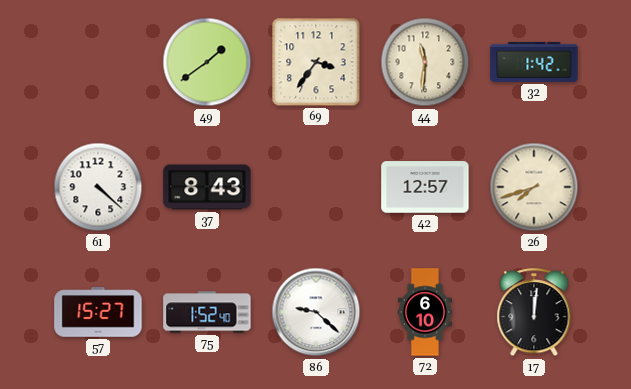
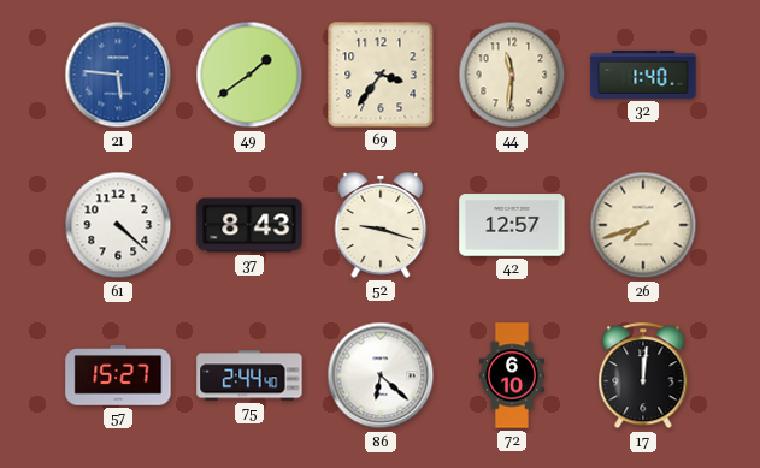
21: none -> 5:46
32: 1:42 -> 1:40
52: none -> 9:18
75: 1:52 -> 2:44
86: 9:22 -> 6:22
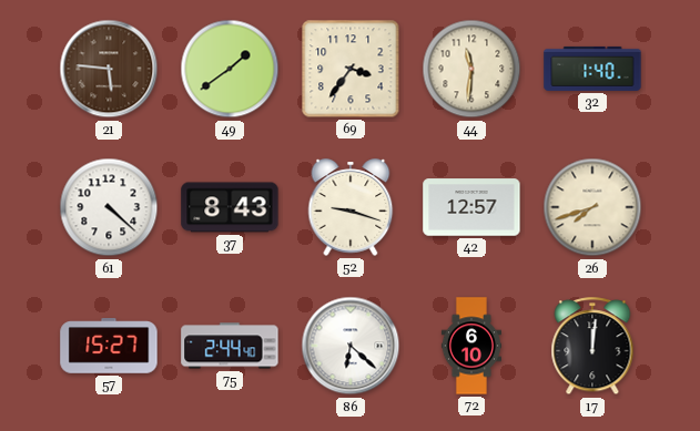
21 dial: blue -> brown
